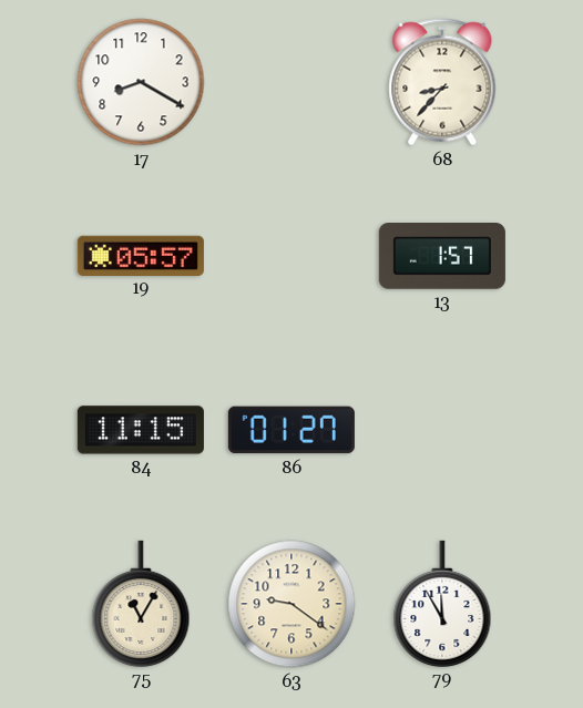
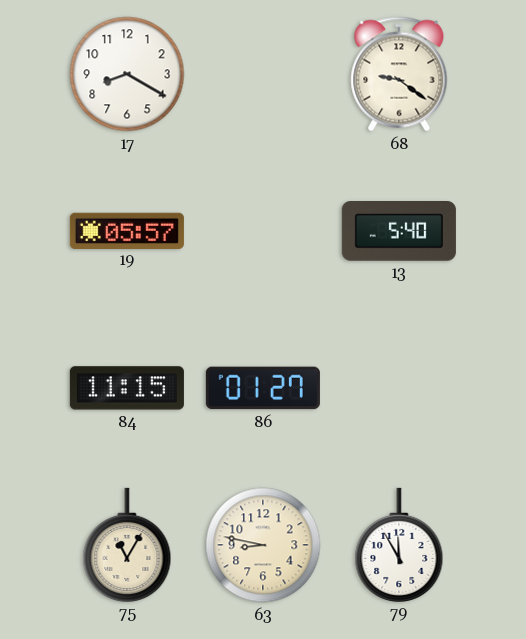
68: 8:37 -> 9:21
13: 1:57 -> 5:40
63: 9:21 -> 8:47
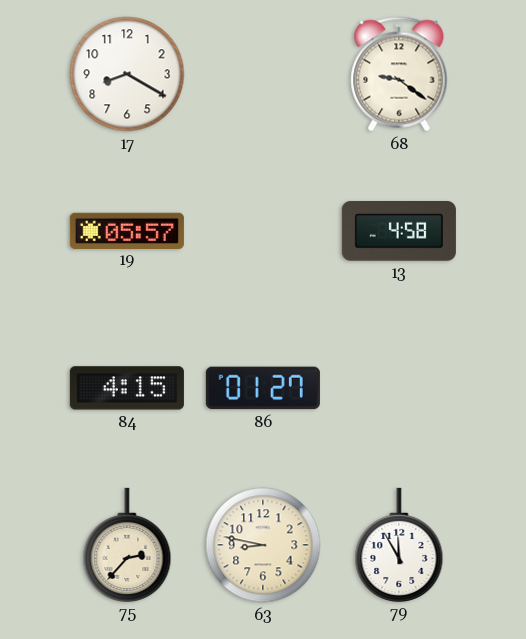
13: 5:40 -> 4:58
84: 11:15 -> 4:15
75: 11:05 -> 2:37
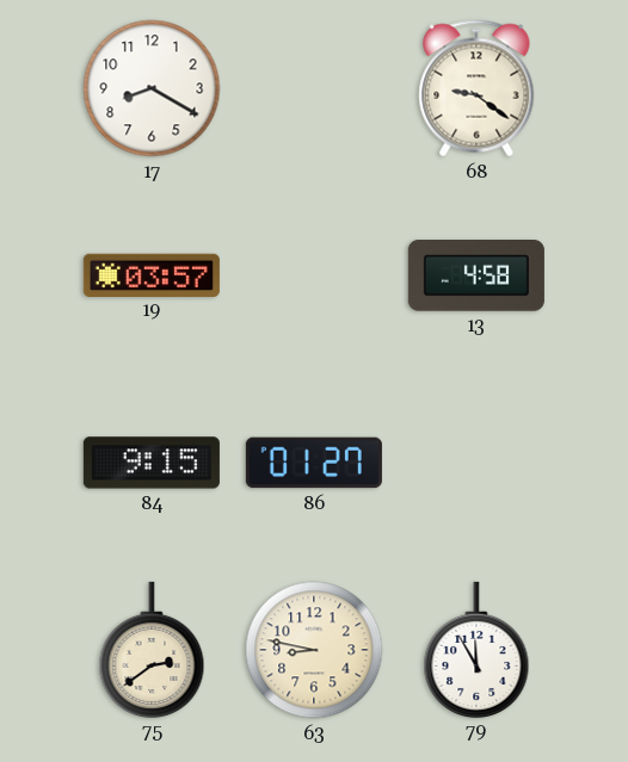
19: 05:57 -> 03:57
84: 4:15 -> 9:15
75: 2:37 -> 2:39
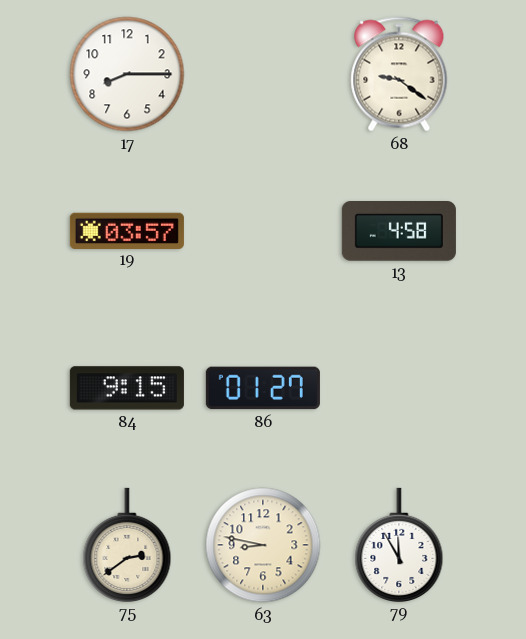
17: 8:20 -> 8:15
